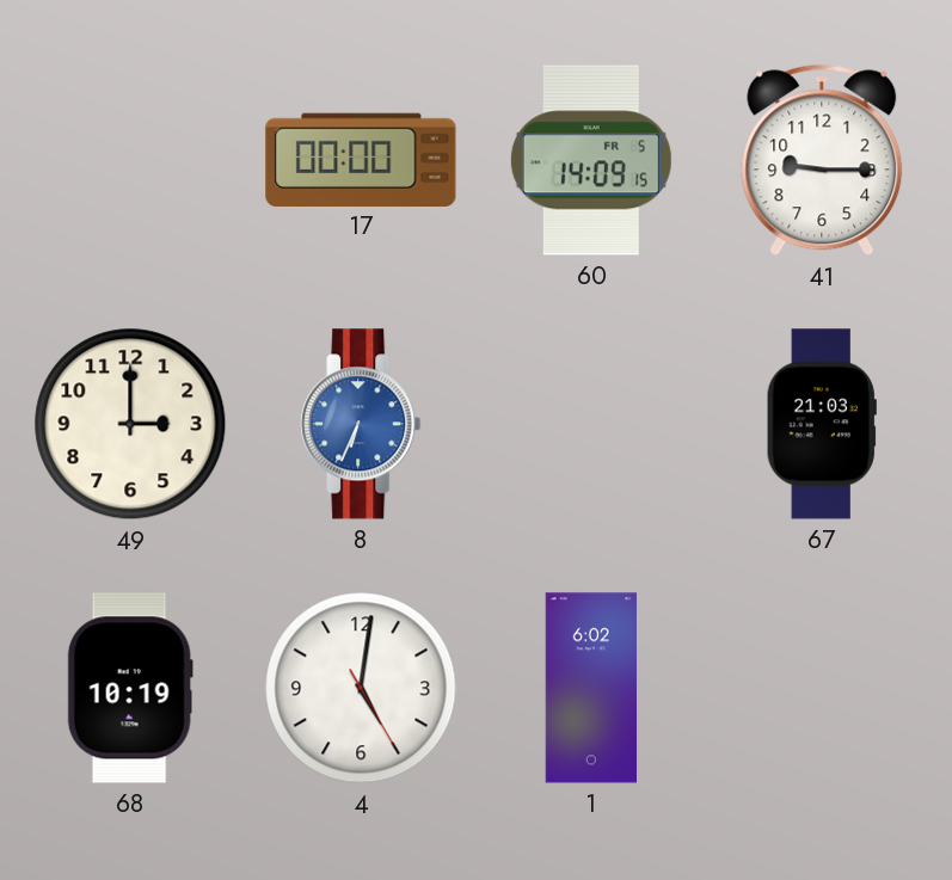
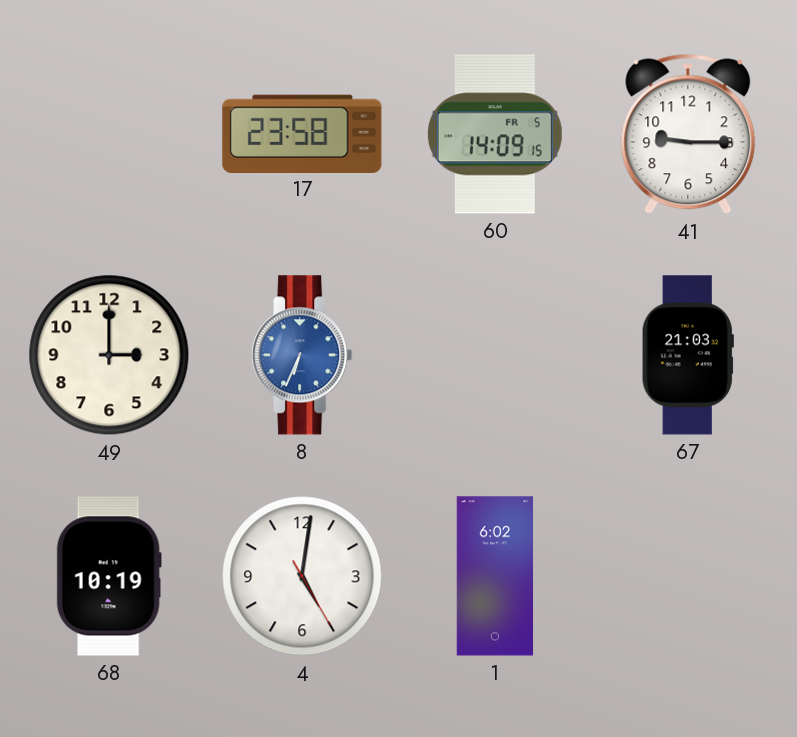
17: 00:00 -> 23:58
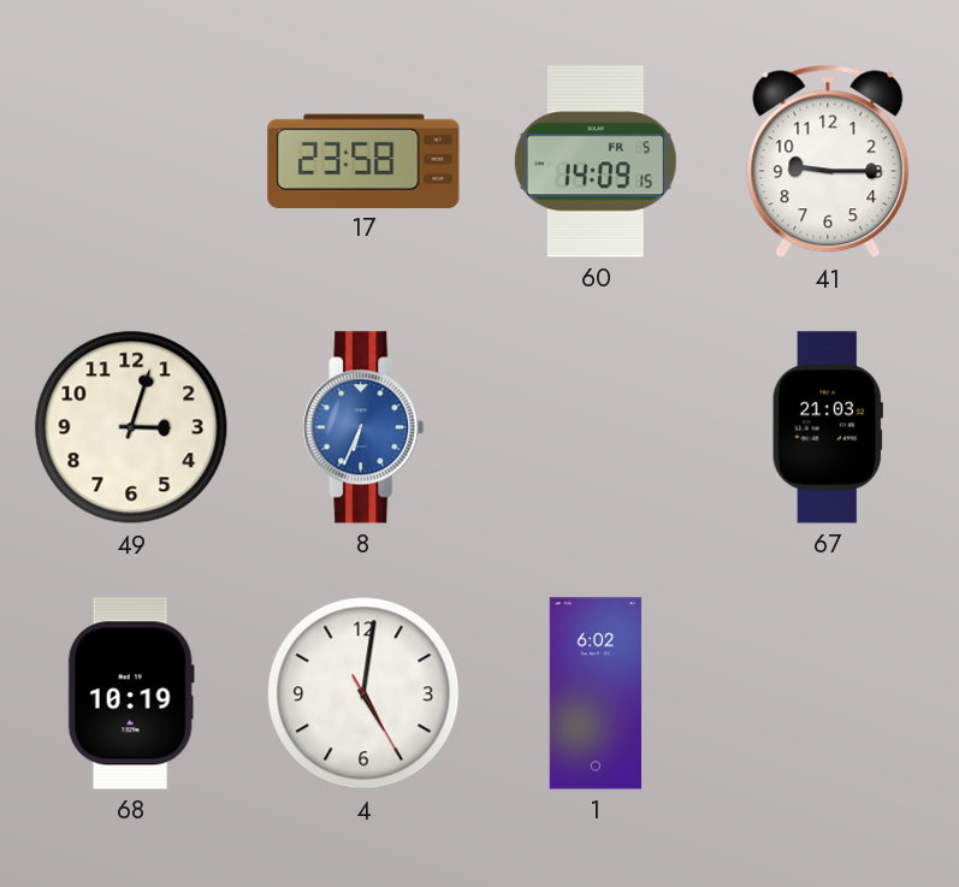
49: 3:00 -> 3:03
